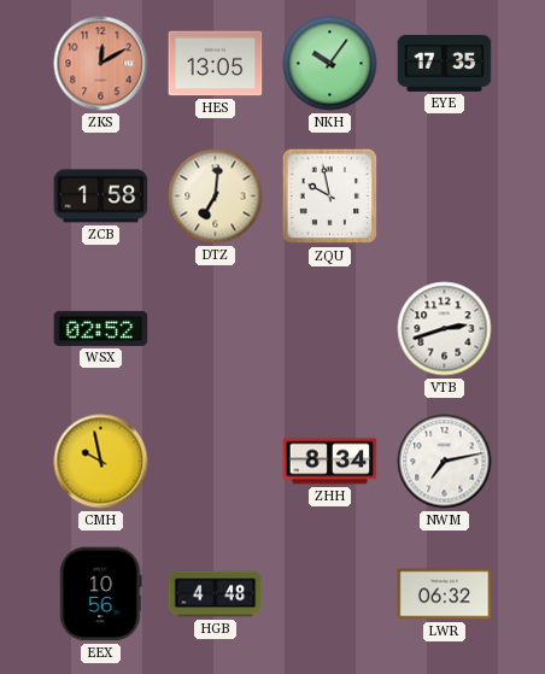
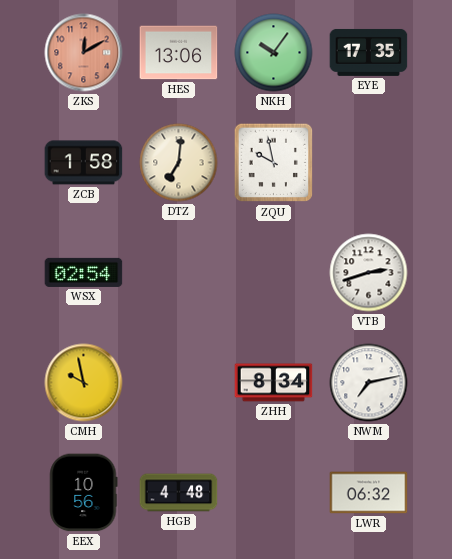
HES: 13:05 -> 13:06
WSX: 02:52 -> 02:54
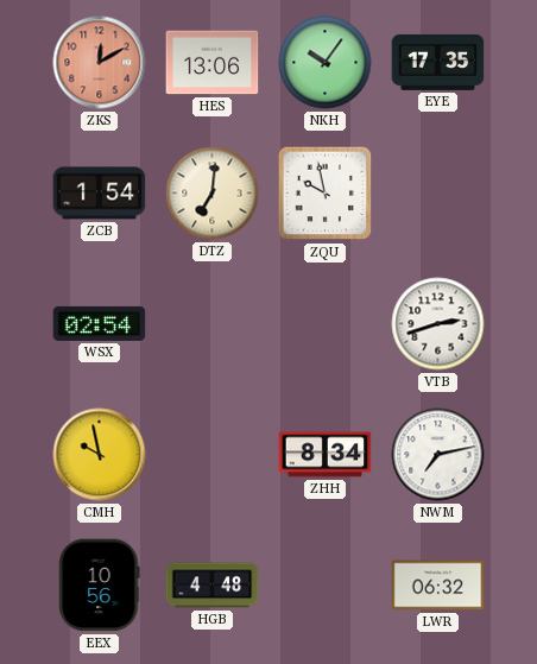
ZCB: 1:58 -> 1:54
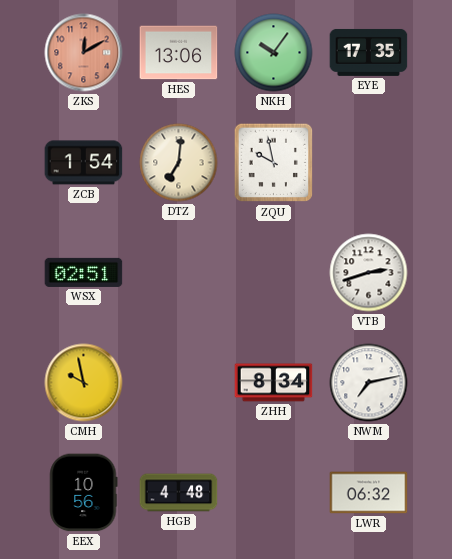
WSX: 02:54 -> 02:51
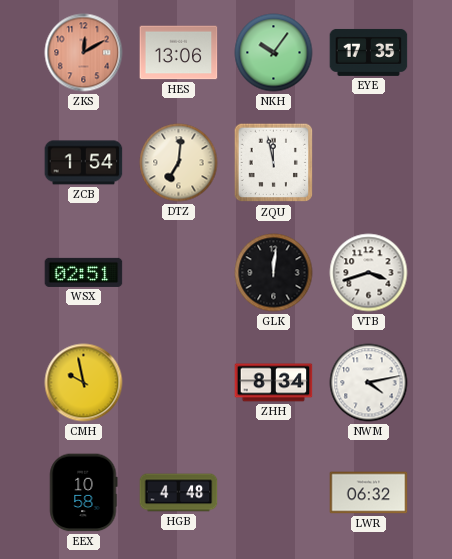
ZQU: 9:58 -> 11:58
GLK: none -> 12:01
VTB: 2:42 -> 3:42
NWM: 7:13 -> 4:13
EEX: 10:56 -> 10:58
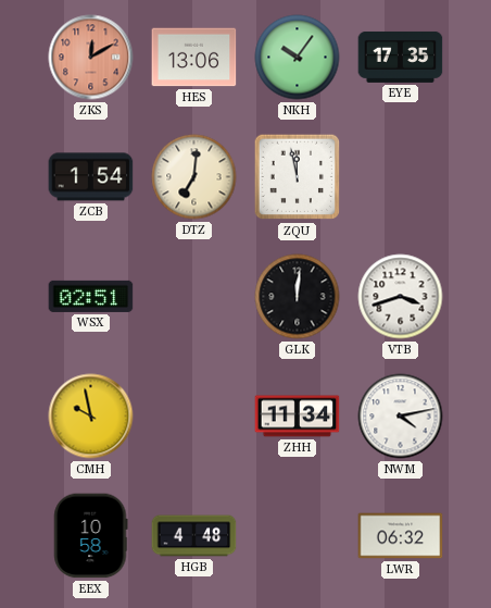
ZHH: 8:34 -> 11:34
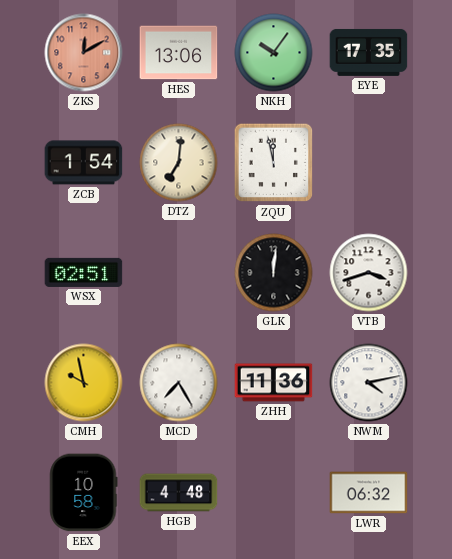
MCD: none -> 7:25
ZHH: 11:34 -> 11:36
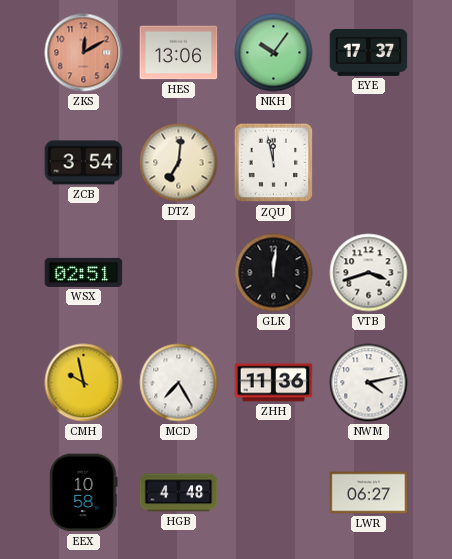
EYE: 17:35 -> 17:37
ZCB: 1:54 -> 3:54
LWR: 06:32 -> 06:27
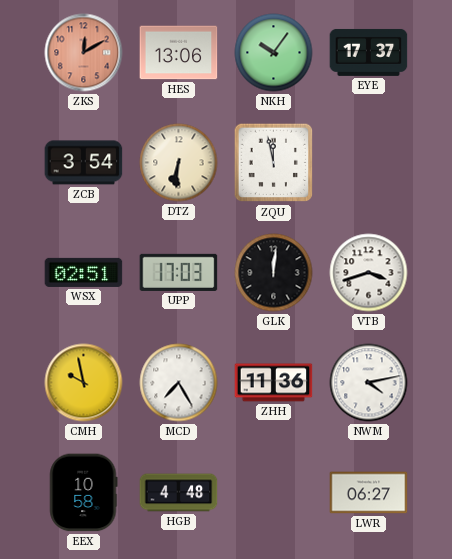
DTZ: 7:01 -> 6:31
UPP: none -> 17:03
